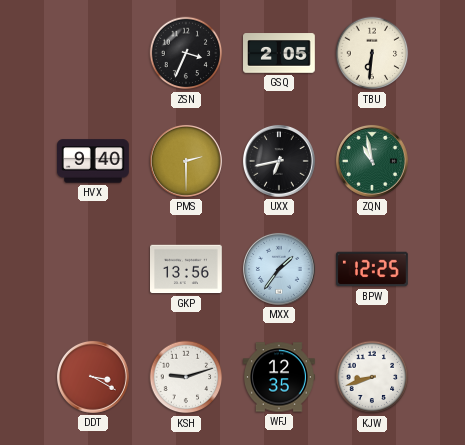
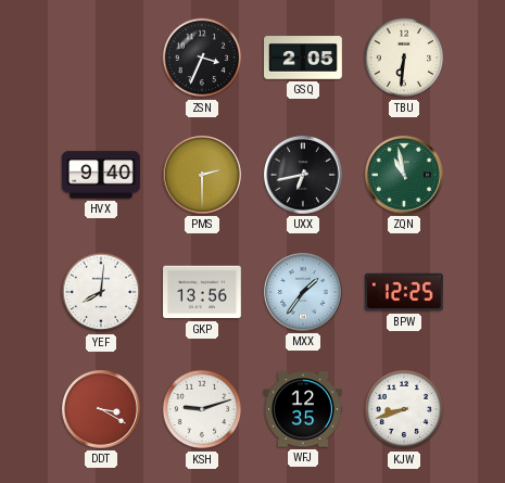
YEF: none -> 8:01
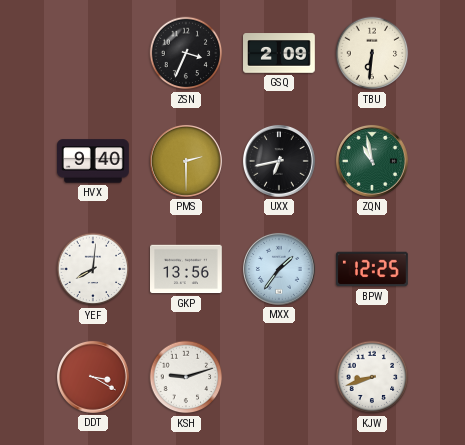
GSQ: 2:05 -> 2:09
WFJ: 12:35 -> none
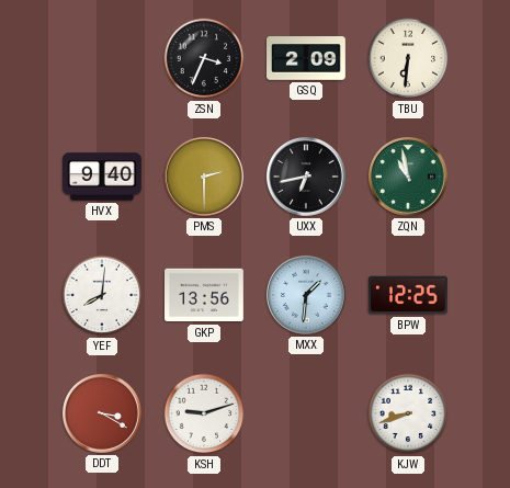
MXX: 1:36 -> 1:31
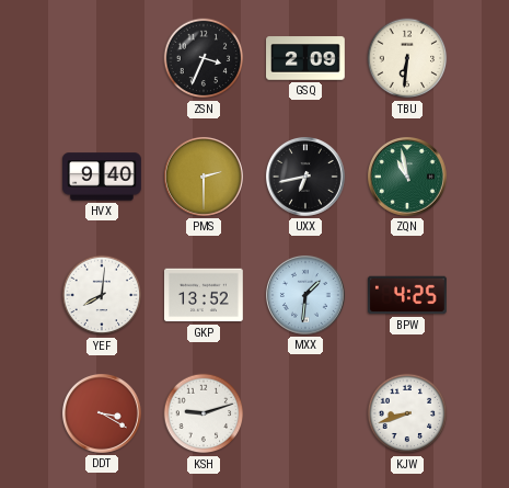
GKP: 13:56 -> 13:52
BPW: 12:25 -> 4:25
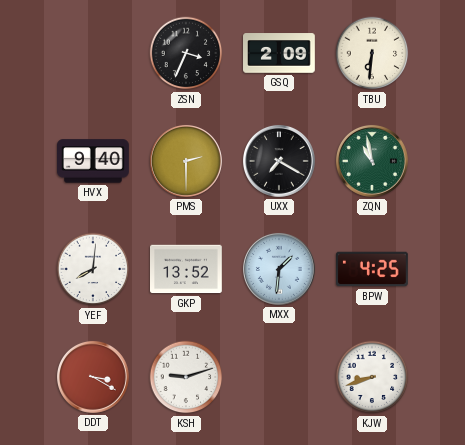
UXX: 6:43 -> 7:20
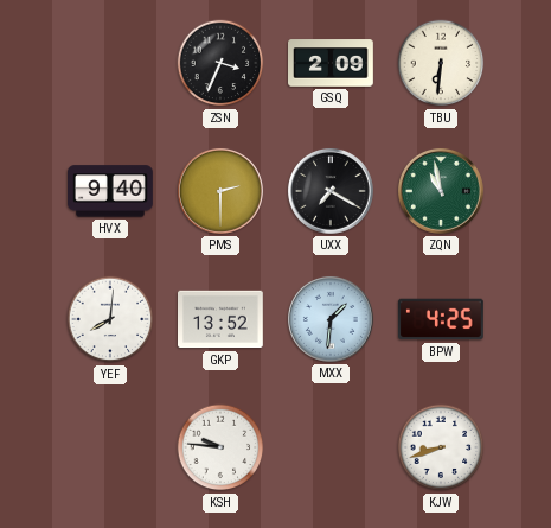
DDT: 3:20 -> none
KSH: 9:12 -> 9:46
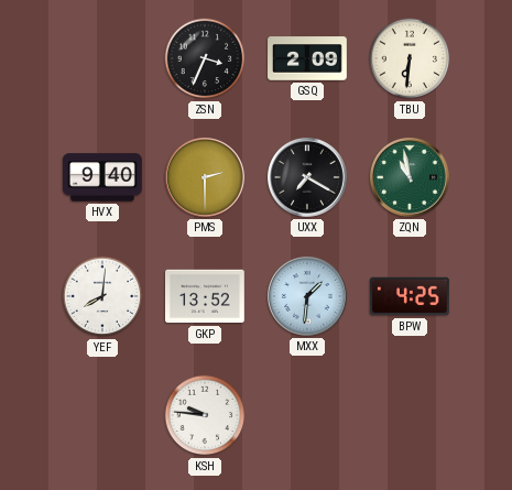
KJW: 8:42 -> none
